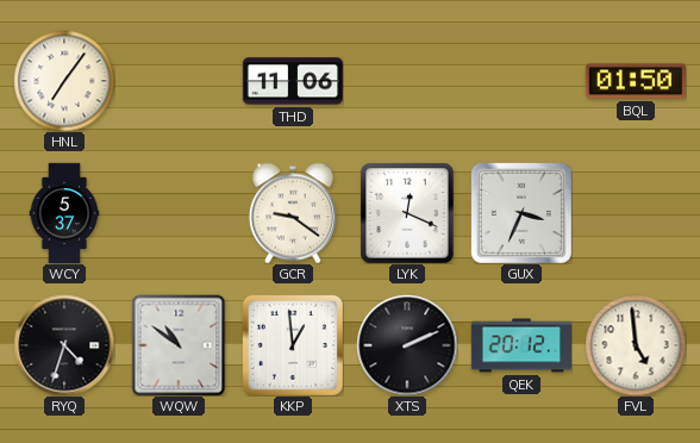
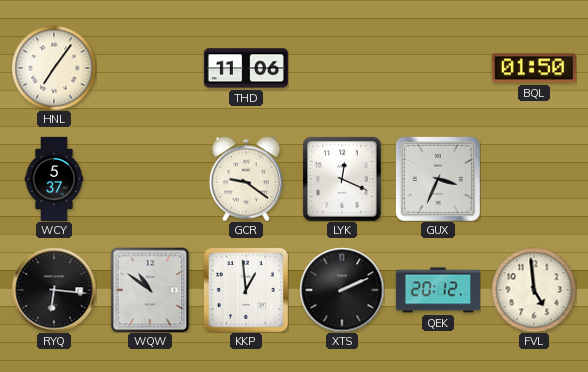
RYQ: 4:33 -> 6:16
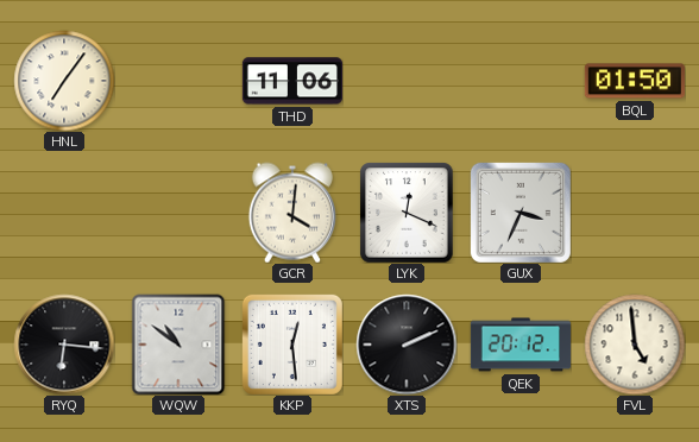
WCY: 5:37 -> none
GCR: 9:21 -> 4:01
KKP: 12:59 -> 12:29
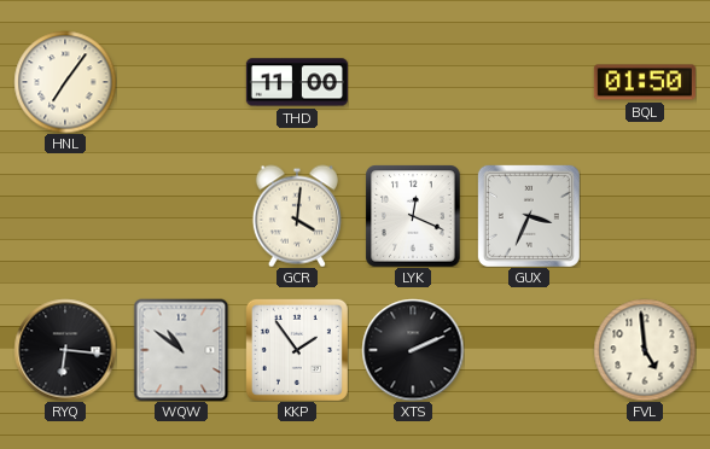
THD: 11:06 -> 11:00
KKP: 12:29 -> 1:54
QEK: 20:12 -> none
